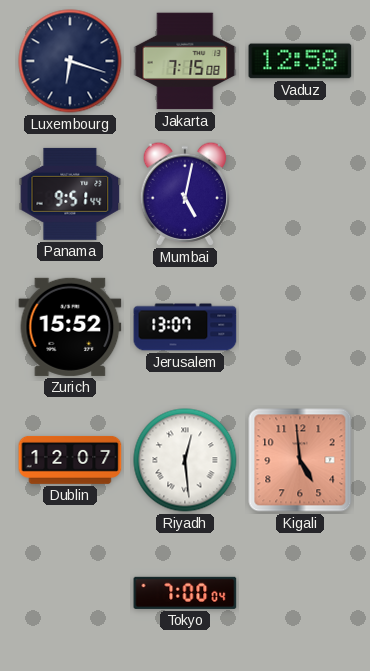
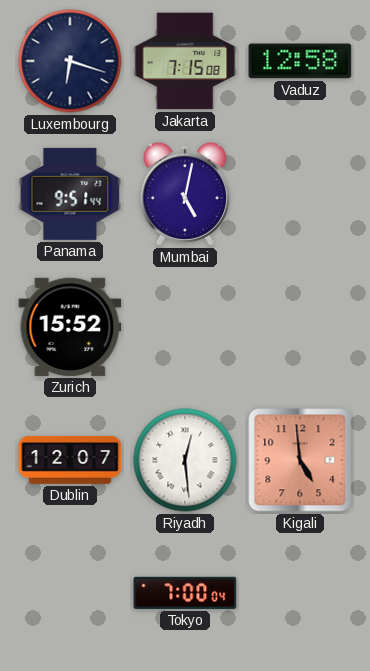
Jerusalem: 13:07 -> none
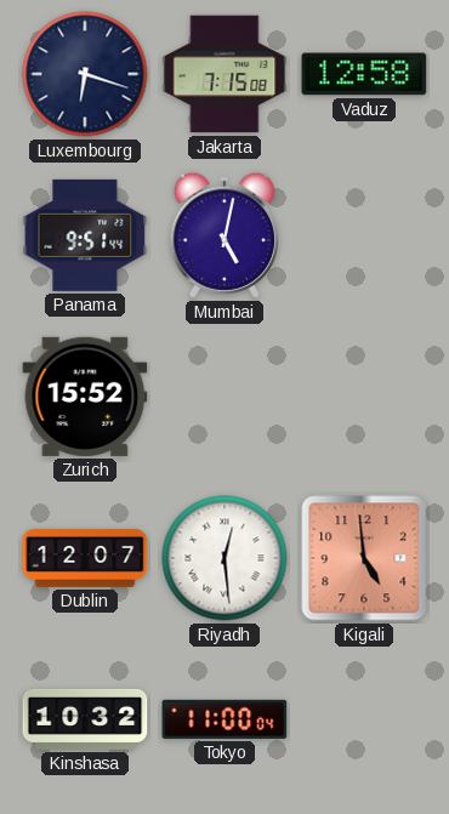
Kinshasa: none -> 10:32
Tokyo: 7:00 -> 11:00
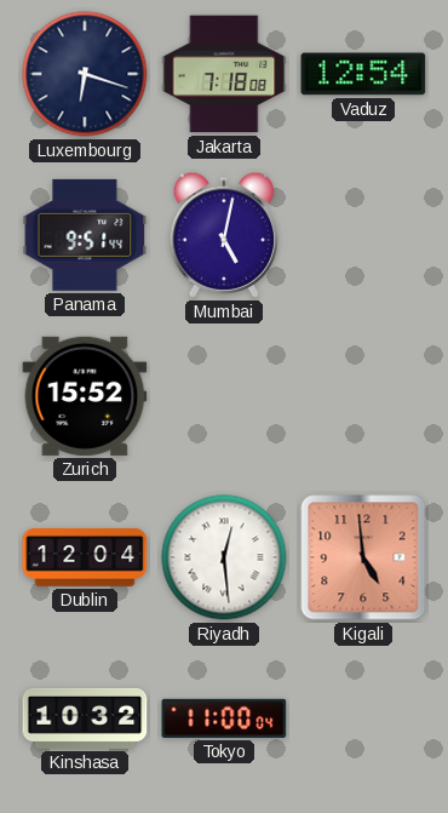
Jakarta: 7:15 -> 7:18
Vaduz: 12:58 -> 12:54
Dublin: 12:07 -> 12:04
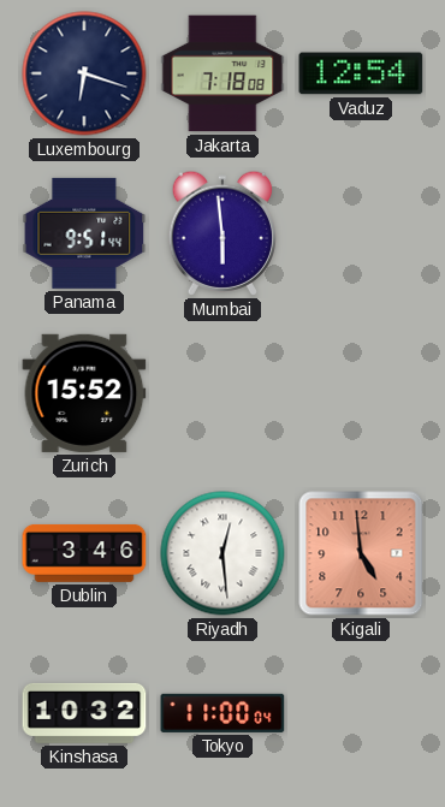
Mumbai: 5:02 -> 5:59
Dublin: 12:04 -> 3:46
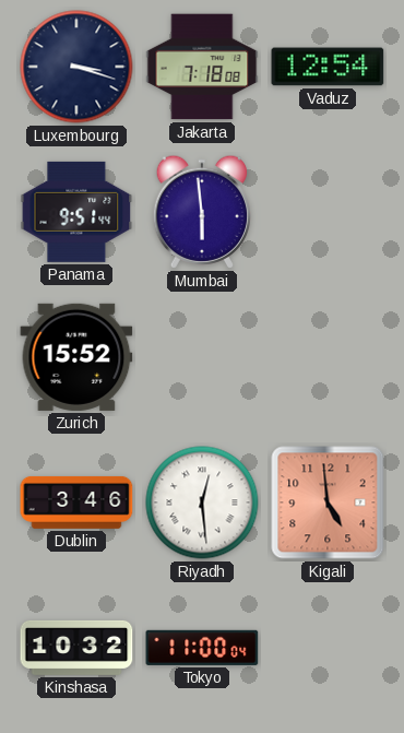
Luxembourg: 6:18 -> 3:18
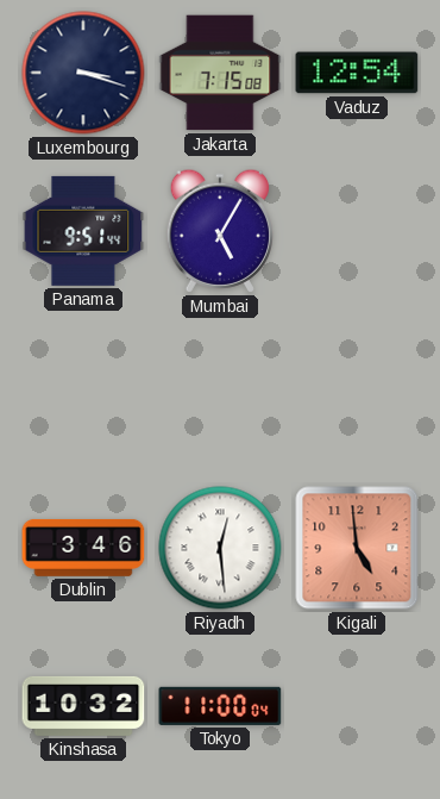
Jakarta: 7:18 -> 7:15
Mumbai: 5:59 -> 5:05
Zurich: 15:52 -> none
